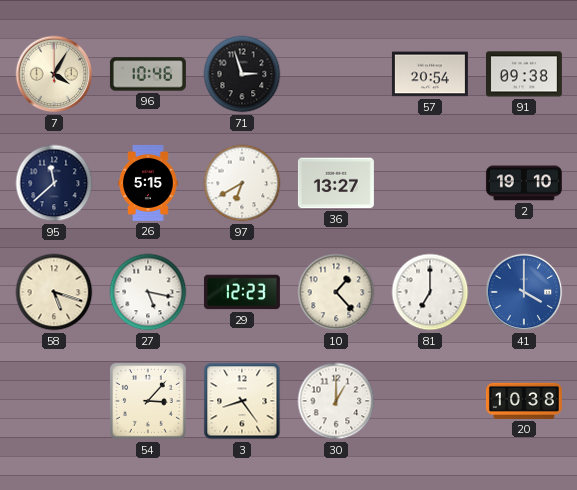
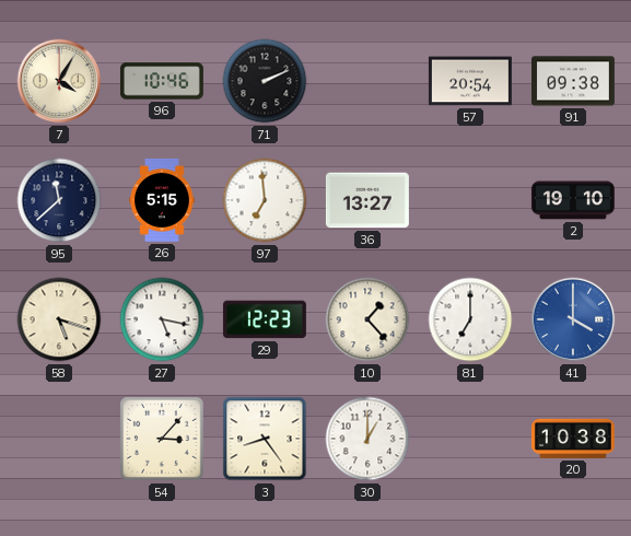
71: 2:57 -> 2:11
97: 6:40 -> 6:59
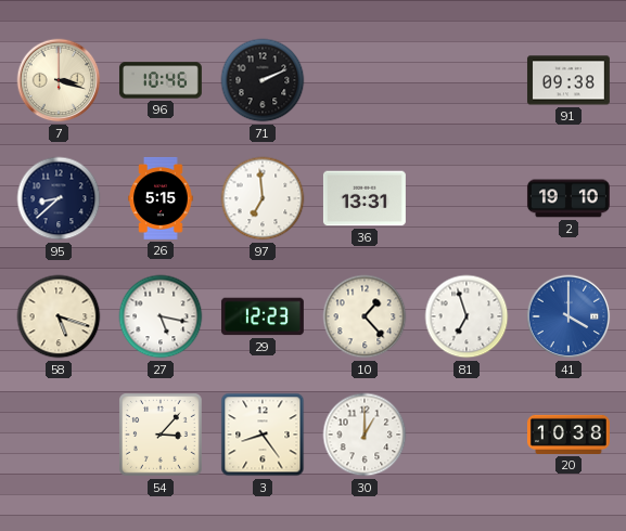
7: 4:05 -> 3:18
57: 20:54 -> none
95: 11:38 -> 8:38
36: 13:27 -> 13:31
81: 7:00 -> 6:57
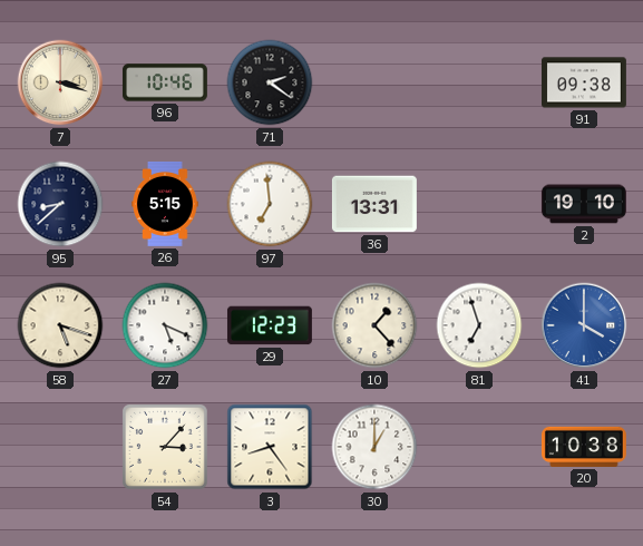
71: 2:11 -> 2:21
27: 5:17 -> 5:19
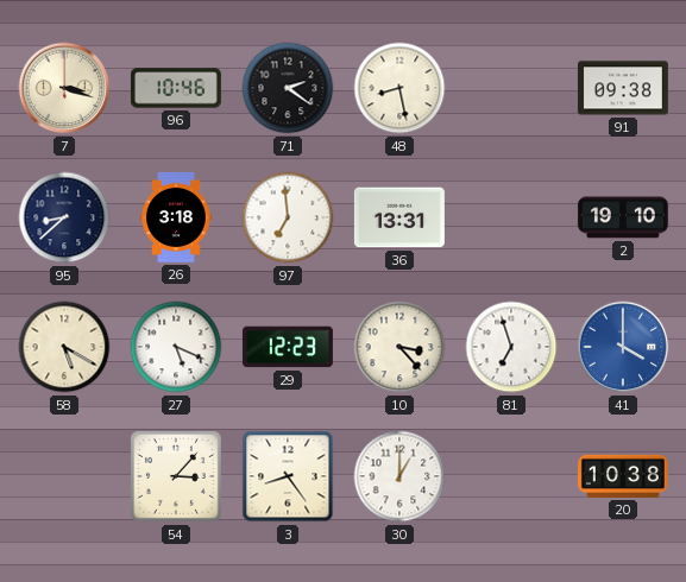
48: none -> 8:28
26: 5:15 -> 3:18
58: 5:18 -> 5:20
10: 1:23 -> 3:23
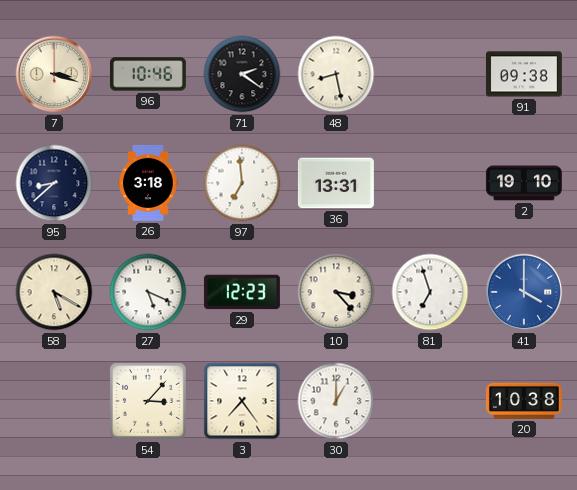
3: 8:24 -> 7:24
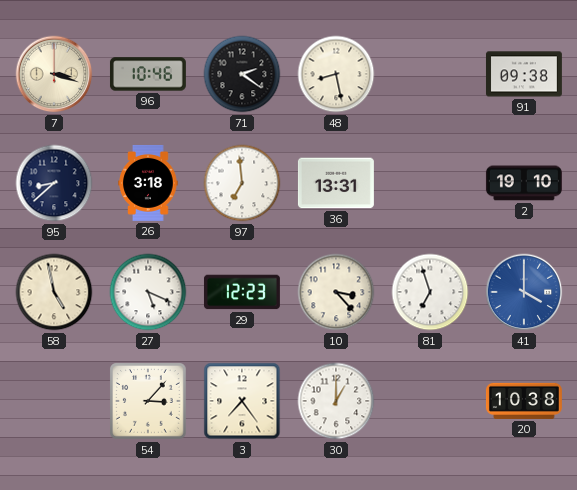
58: 5:20 -> 4:58
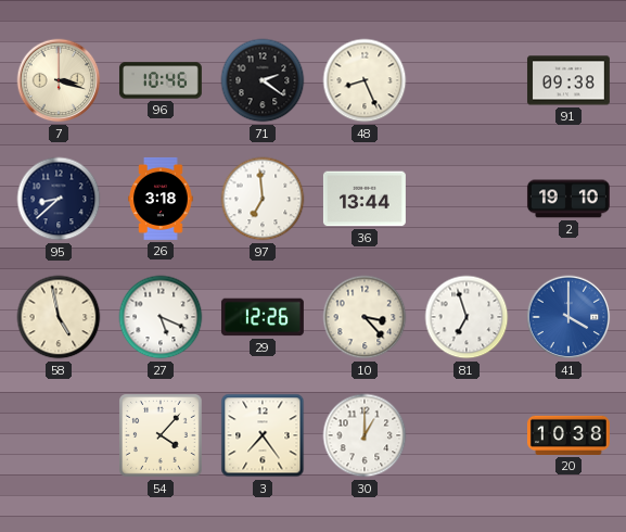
48: 8:28 -> 8:26
36: 13:31 -> 13:44
29: 12:23 -> 12:26
54: 3:07 -> 4:07
